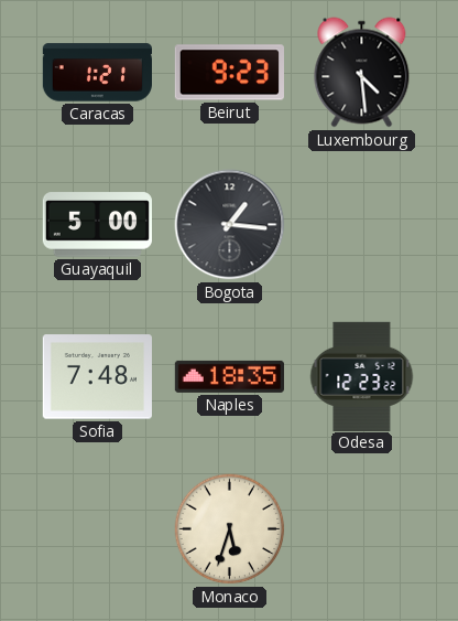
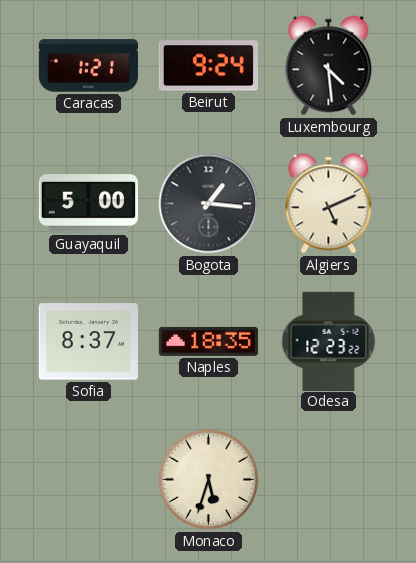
Beirut: 9:23 -> 9:24
Algiers: none -> 5:11
Sofia: 7:48 -> 8:37
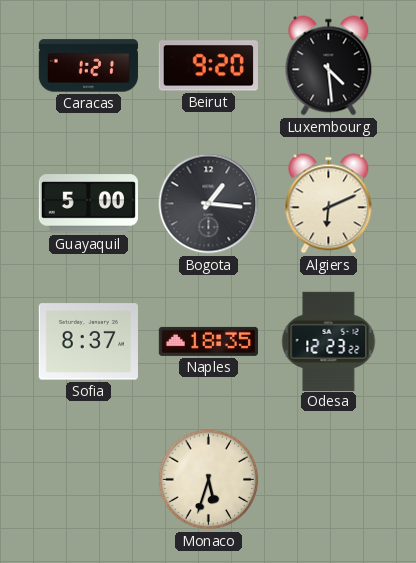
Beirut: 9:24 -> 9:20
Algiers: 5:11 -> 6:11
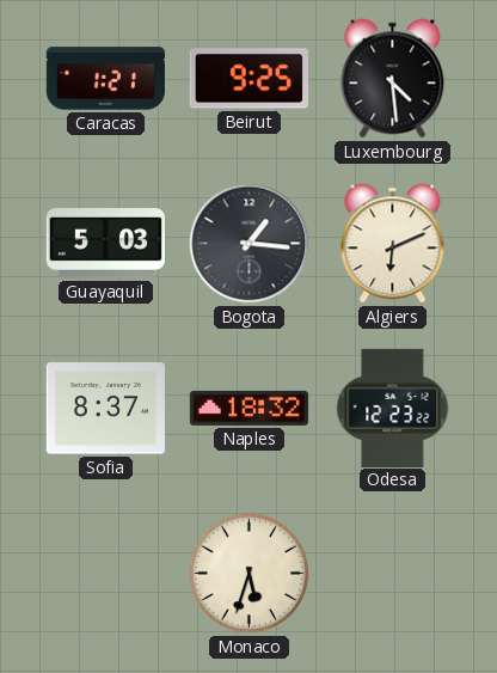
Beirut: 9:20 -> 9:25
Guayaquil: 5:00 -> 5:03
Naples: 18:35 -> 18:32
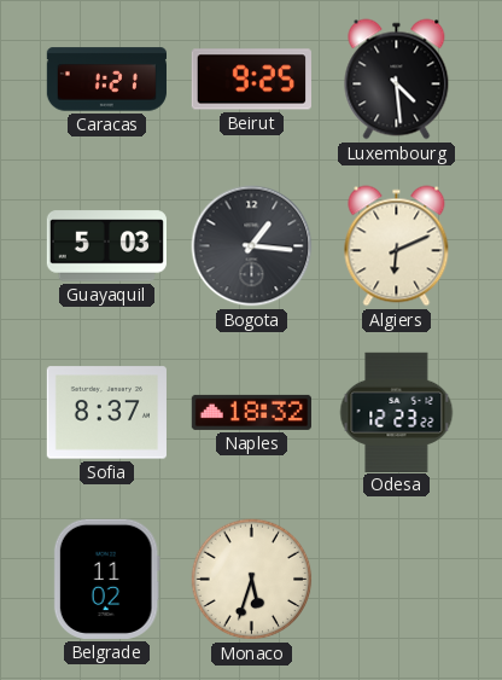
Belgrade: none -> 11:02
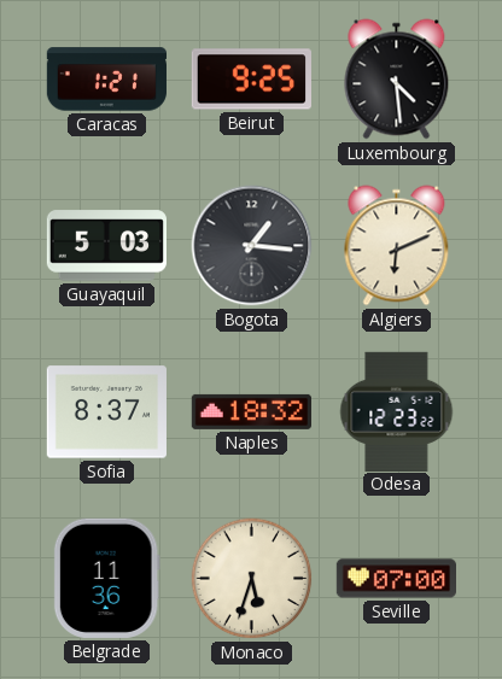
Belgrade: 11:02 -> 11:36
Seville: none -> 07:00
